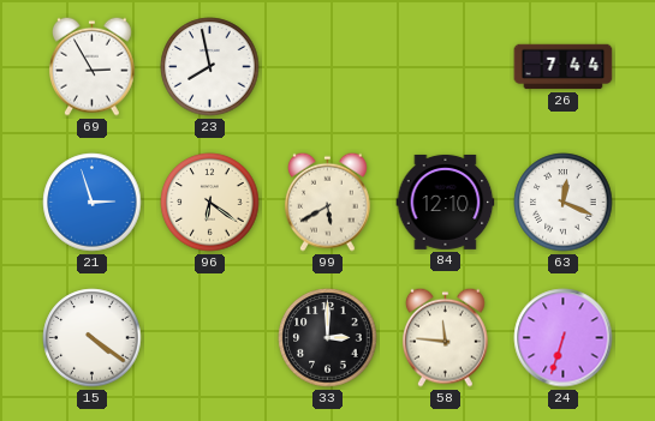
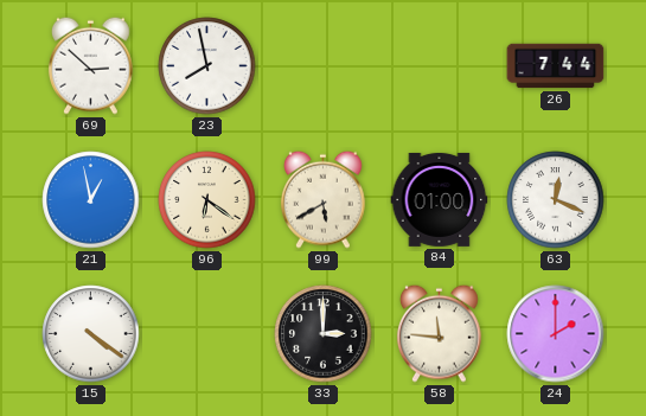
69: 2:55 -> 2:52
21: 2:57 -> 12:58
84: 12:10 -> 01:00
24: 6:33 -> 2:00
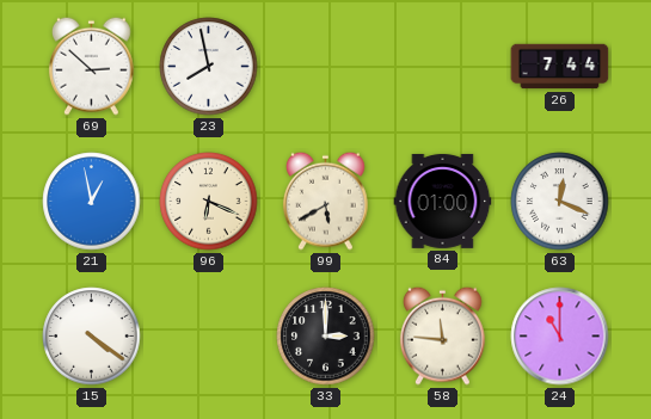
96: 6:21 -> 6:19
24: 2:00 -> 11:00
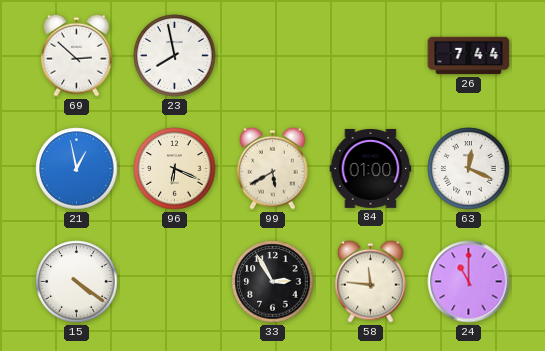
33: 3:00 -> 2:55
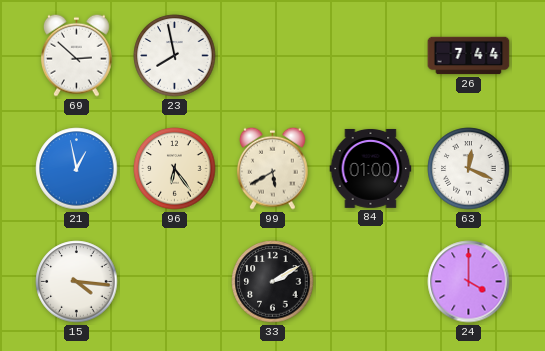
96: 6:19 -> 6:24
15: 4:21 -> 4:16
33: 2:55 -> 2:10
58: 11:46 -> none
24: 11:00 -> 4:00
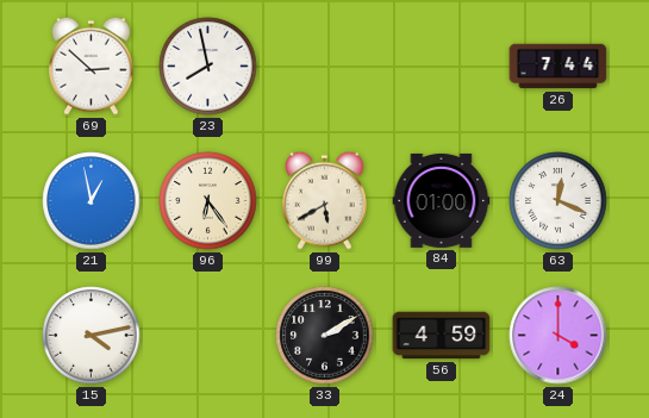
15: 4:16 -> 4:13
56: none -> 4:59
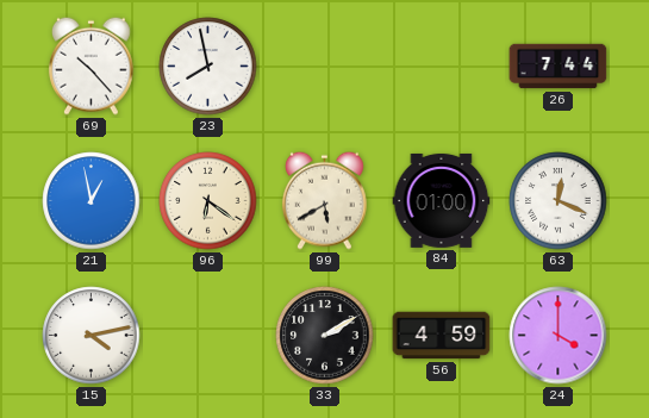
69: 2:52 -> 10:23
96: 6:24 -> 6:21
